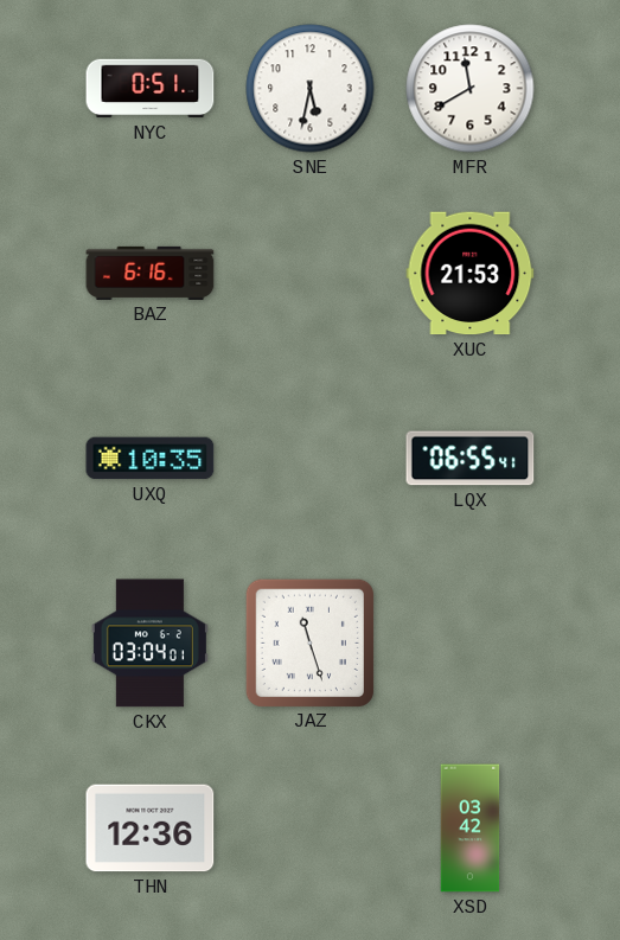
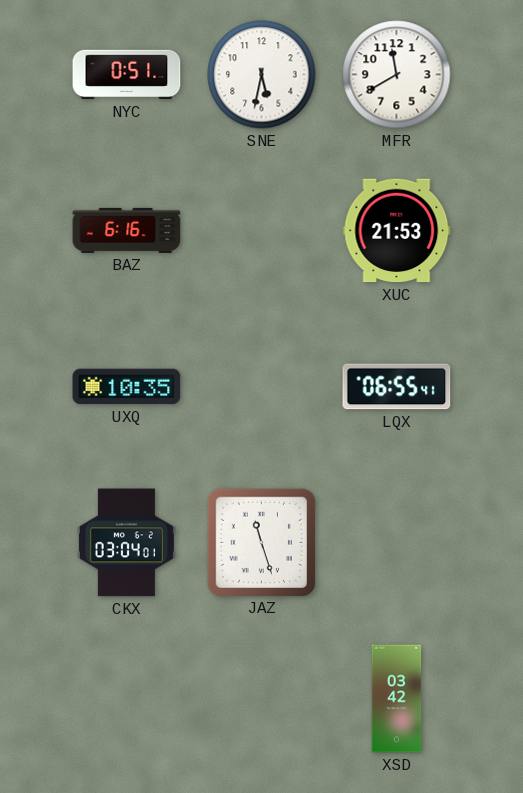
THN: 12:36 -> none
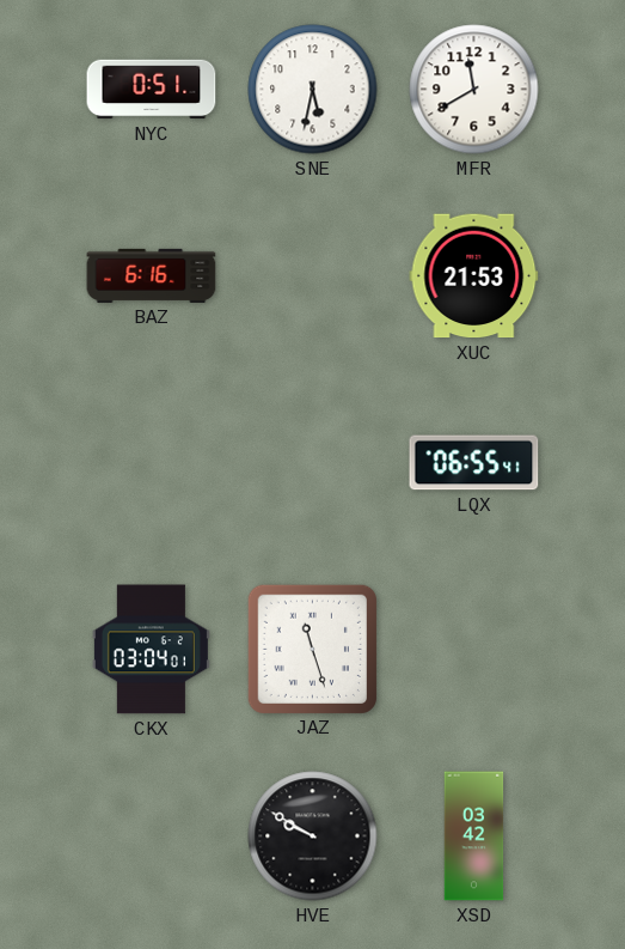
UXQ: 10:35 -> none
HVE: none -> 9:50
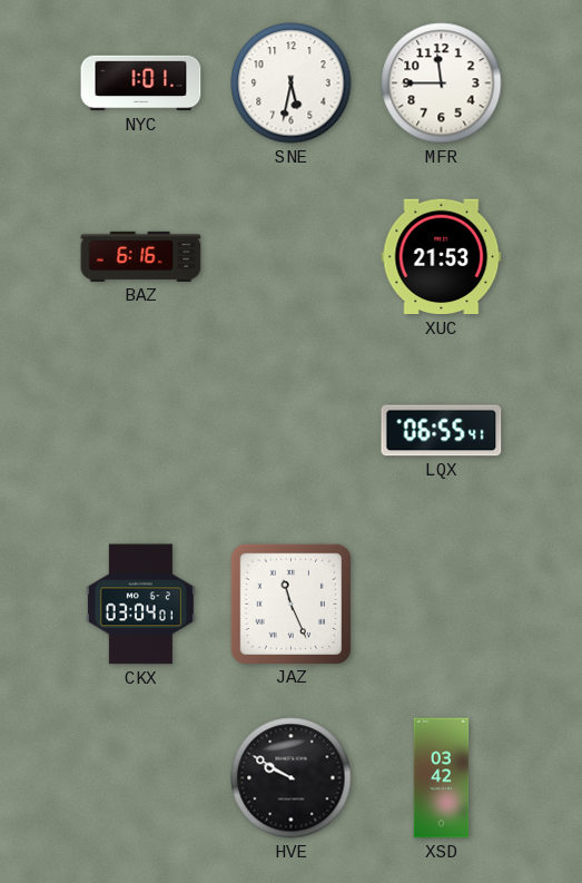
NYC: 0:51 -> 1:01
MFR: 11:40 -> 11:45
JAZ: 11:27 -> 11:26
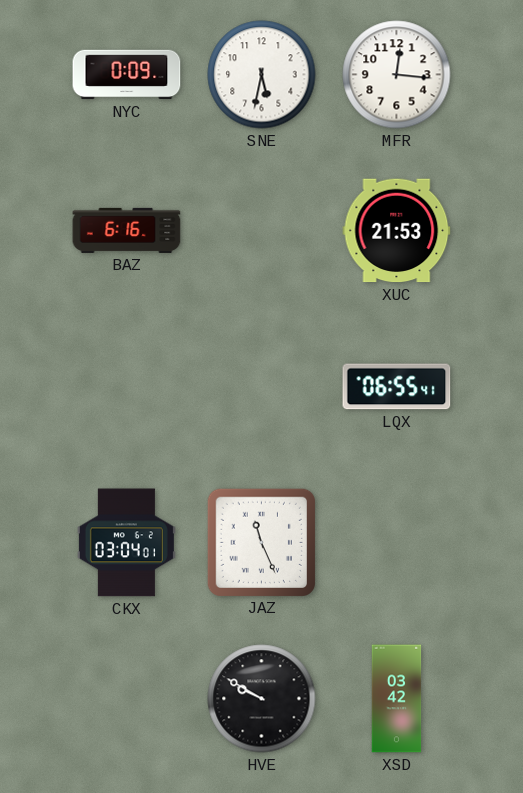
NYC: 1:01 -> 0:09
MFR: 11:45 -> 12:16
